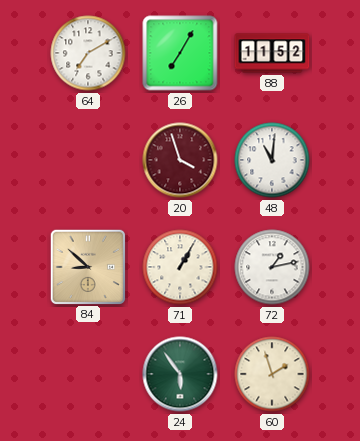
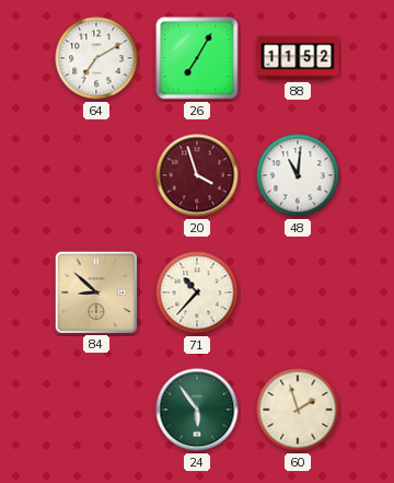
71: 1:05 -> 10:37
72: 1:13 -> none
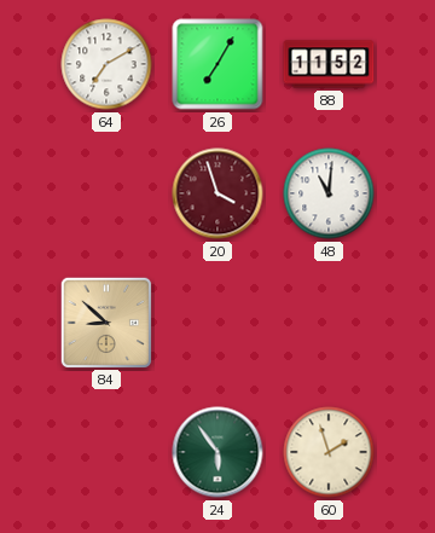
71: 10:37 -> none
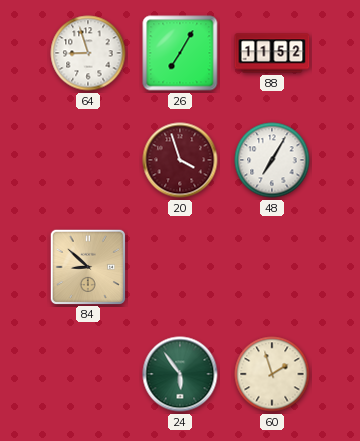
64: 7:10 -> 8:57
48: 11:01 -> 7:05
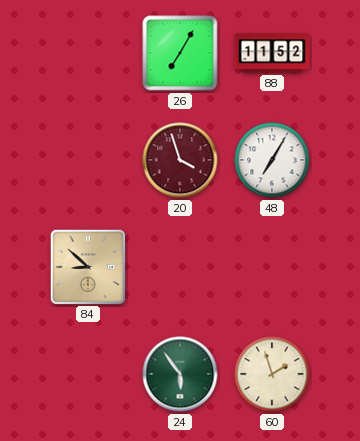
64: 8:57 -> none
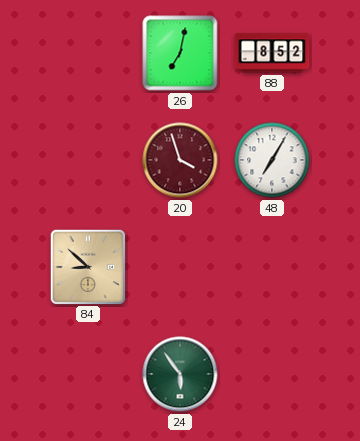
26: 7:05 -> 7:02
88: 11:52 -> 8:52
60: 1:57 -> none
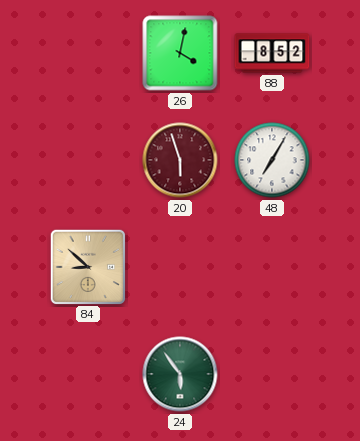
26: 7:02 -> 4:02
20: 3:57 -> 5:57
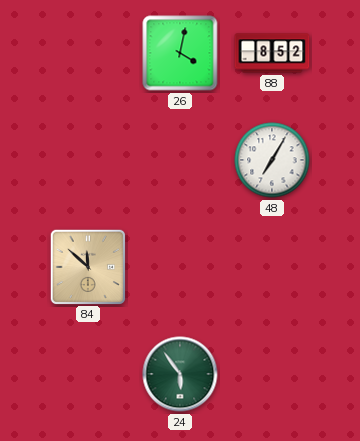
20: 5:57 -> none
84: 8:52 -> 11:52
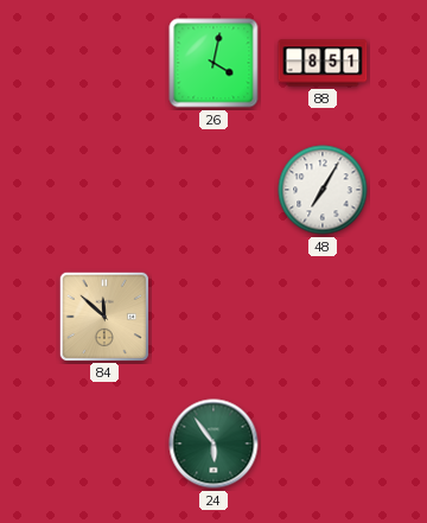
88: 8:52 -> 8:51
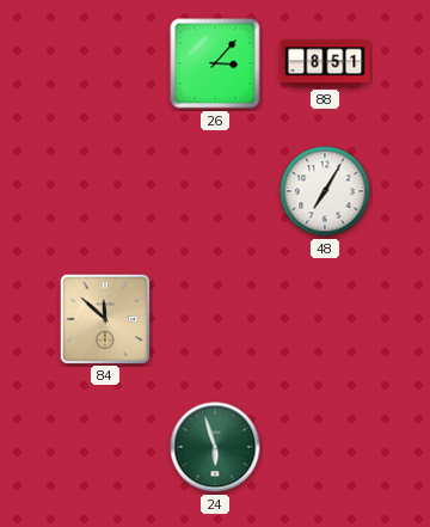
26: 4:02 -> 3:07
24: 5:54 -> 5:57
